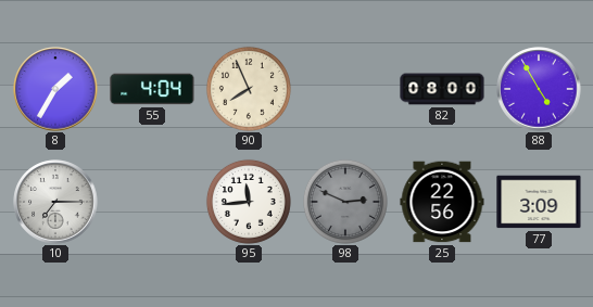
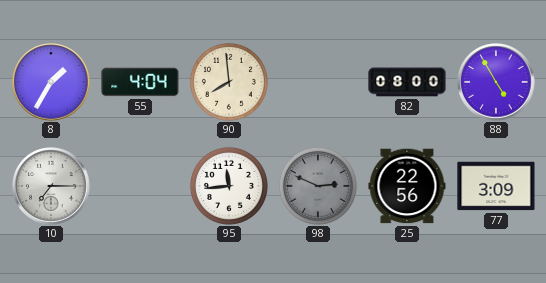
90: 7:56 -> 7:59
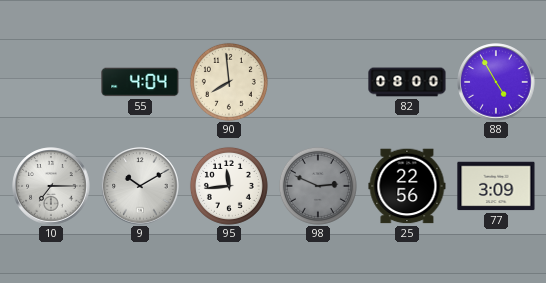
8: 1:35 -> none
9: none -> 10:10
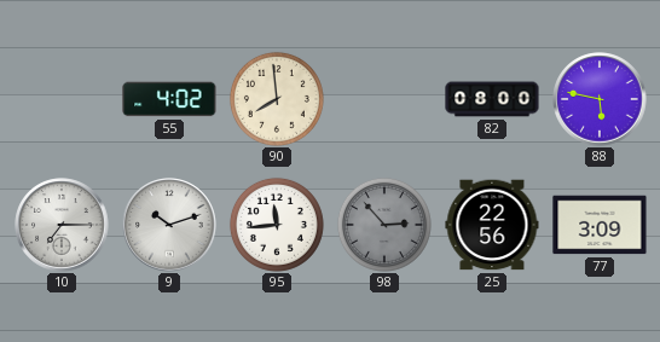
55: 4:04 -> 4:02
88: 4:55 -> 5:47
9: 10:10 -> 10:12
98: 2:49 -> 2:53
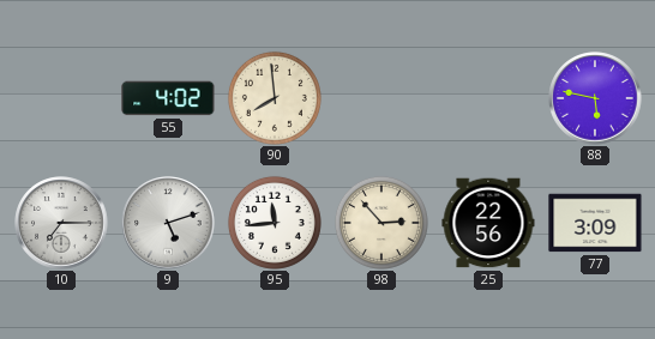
82: 08:00 -> none
9: 10:12 -> 5:12
98 dial: grey -> cream
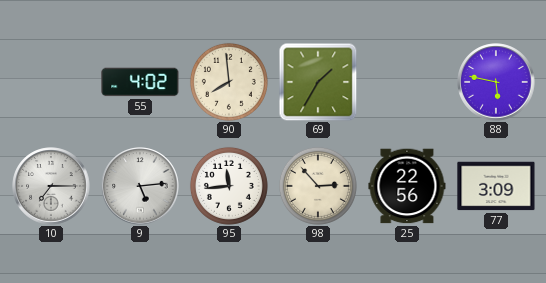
69: none -> 1:35
9: 5:12 -> 5:14
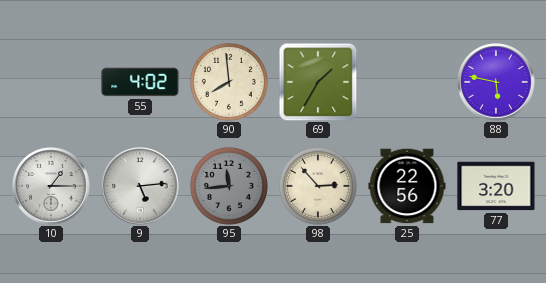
10: 7:15 -> 1:15
95 dial: white -> grey
77: 3:09 -> 3:20
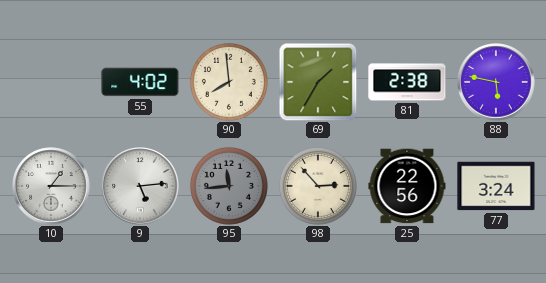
81: none -> 2:38
77: 3:20 -> 3:24
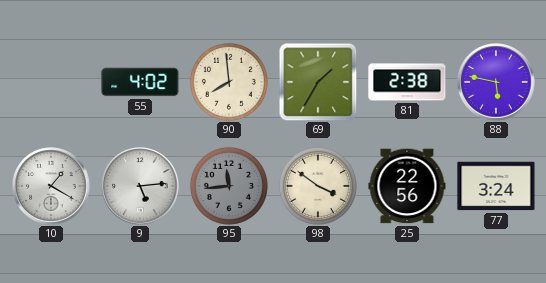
10: 1:15 -> 1:20
98: 2:53 -> 3:51
